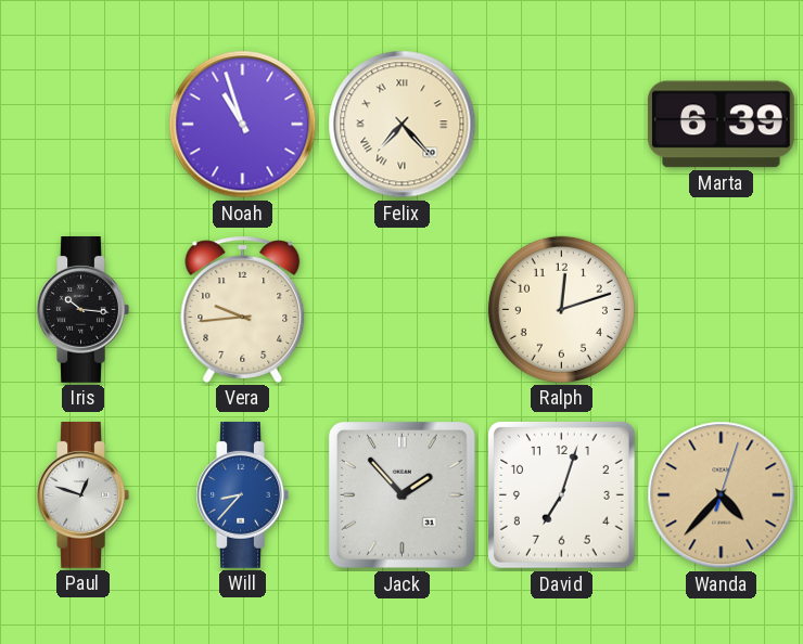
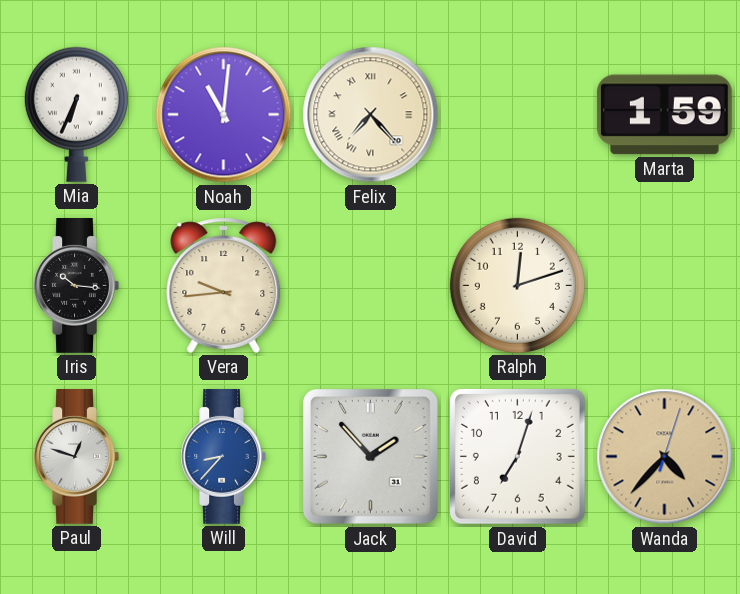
Mia: none -> 6:34
Noah: 10:57 -> 11:01
Marta: 6:39 -> 1:59
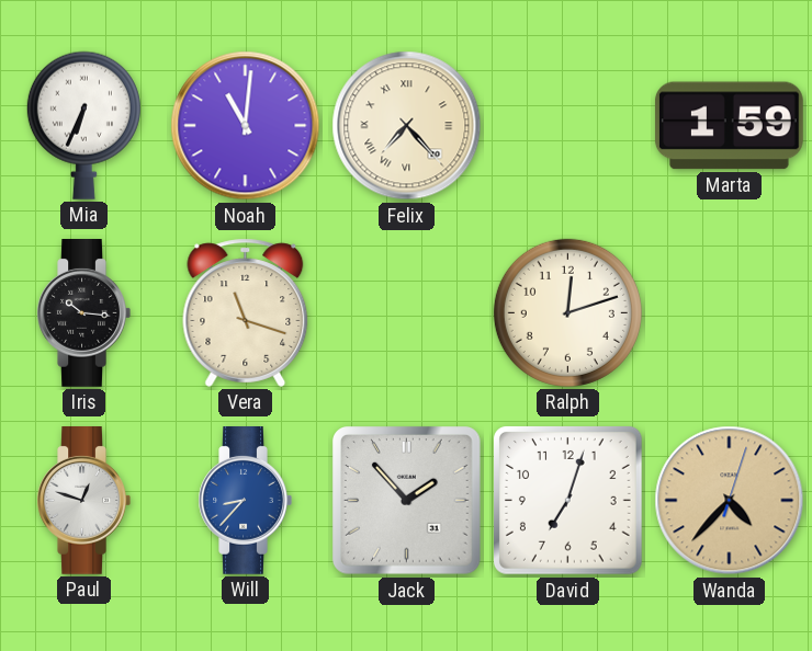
Vera: 9:44 -> 11:18
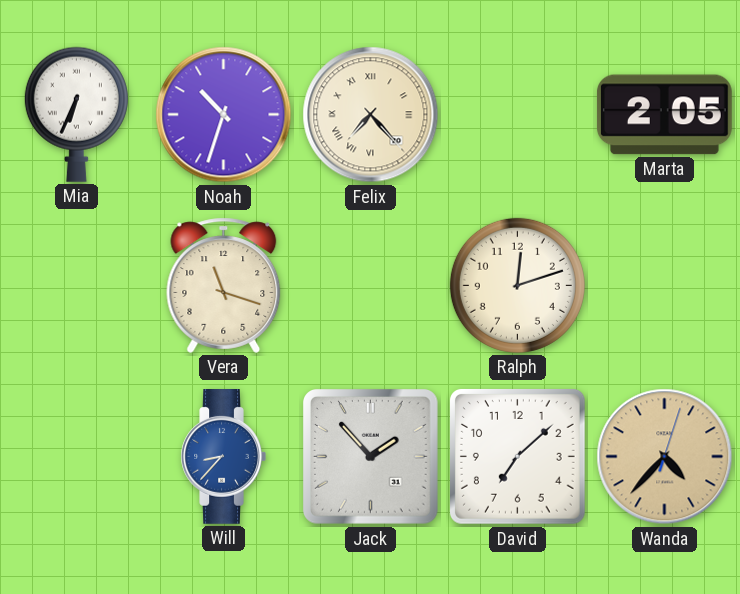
Noah: 11:01 -> 10:33
Marta: 1:59 -> 2:05
Iris: 10:16 -> none
Paul: 12:48 -> none
David: 7:03 -> 7:08
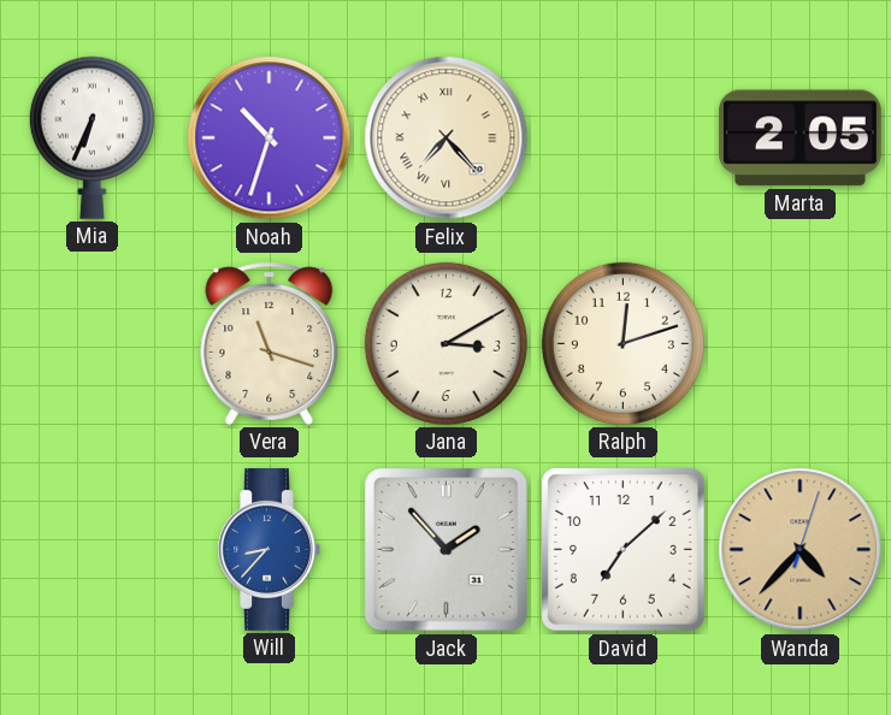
Jana: none -> 3:10
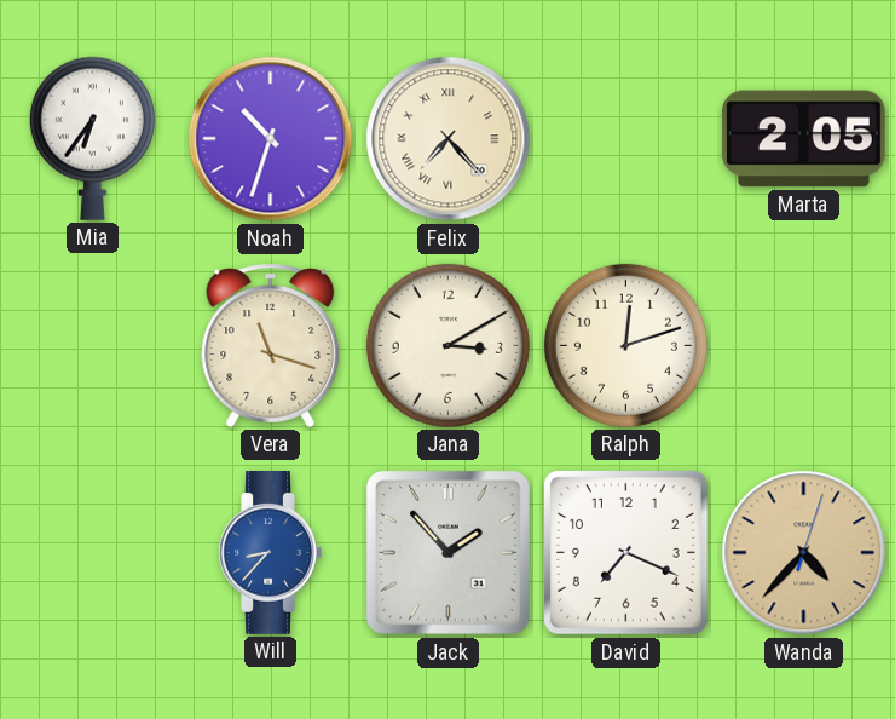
Mia: 6:34 -> 6:36
David: 7:08 -> 7:19
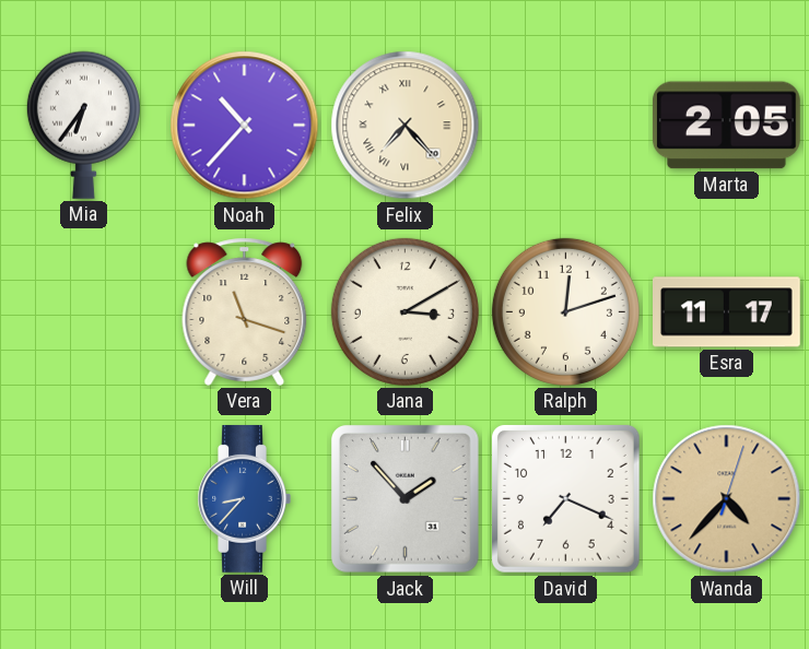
Noah: 10:33 -> 10:37
Esra: none -> 11:17
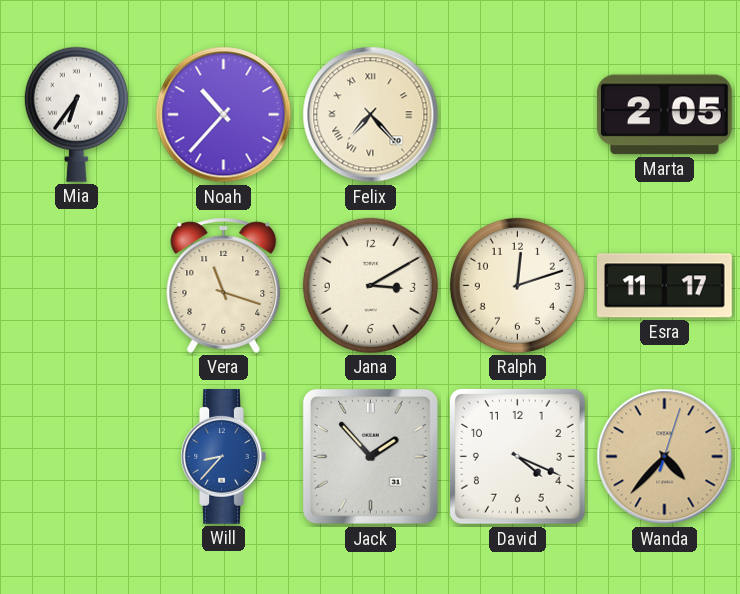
David: 7:19 -> 4:19
